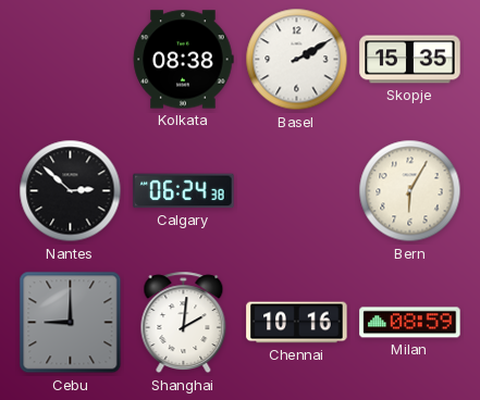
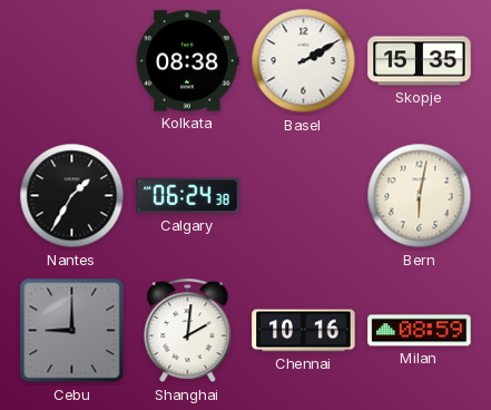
Nantes: 2:52 -> 1:35
Bern: 6:05 -> 6:02
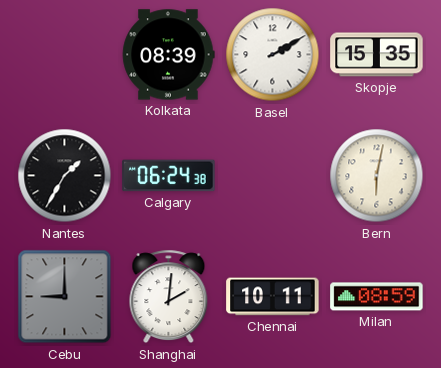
Kolkata: 08:38 -> 08:39
Chennai: 10:16 -> 10:11
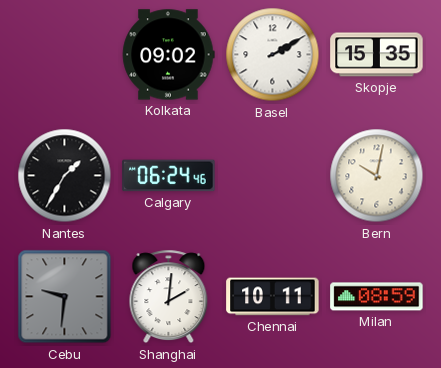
Kolkata: 08:39 -> 09:02
Calgary: 06:24:38 -> 06:24:46
Bern: 6:02 -> 10:02
Cebu: 9:00 -> 9:31
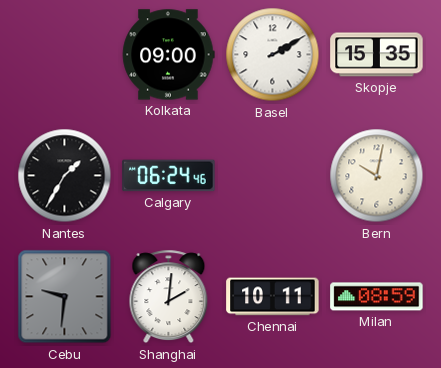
Kolkata: 09:02 -> 09:00
